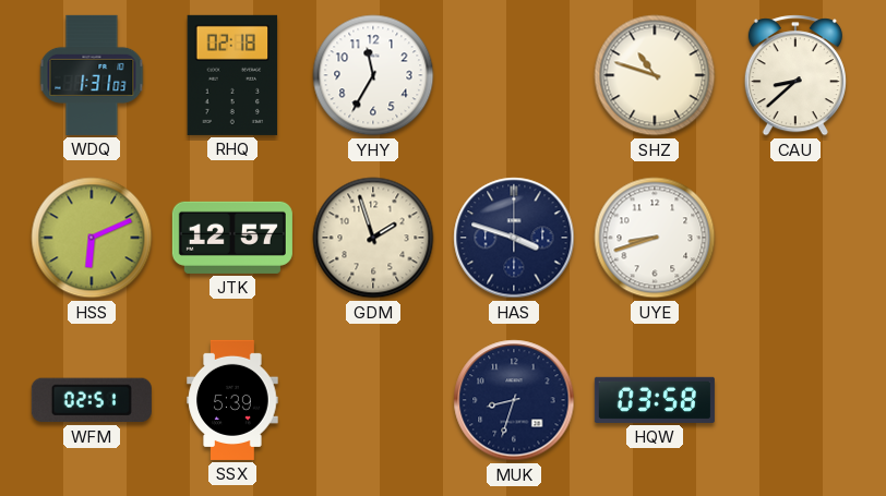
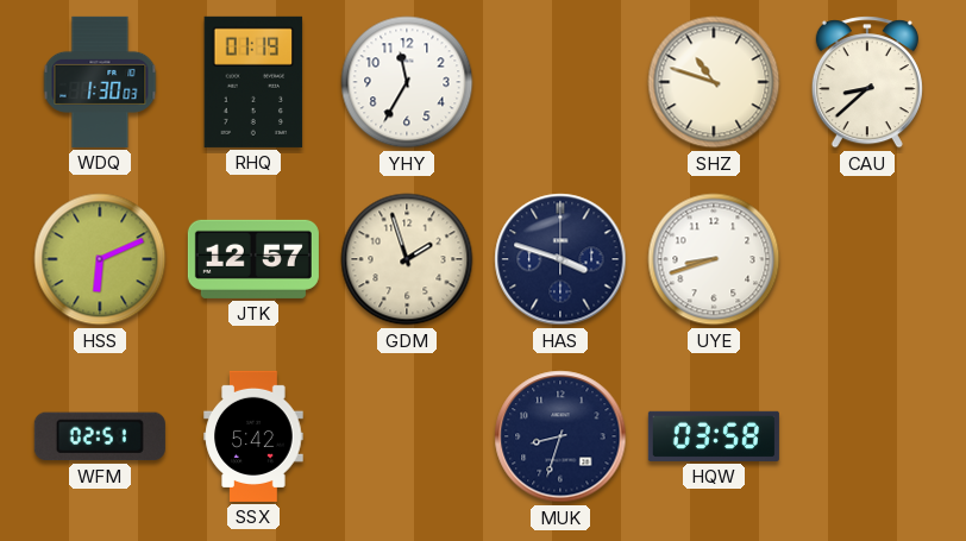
WDQ: 1:31 -> 1:30
RHQ: 02:18 -> 01:19
SSX: 5:39 -> 5:42
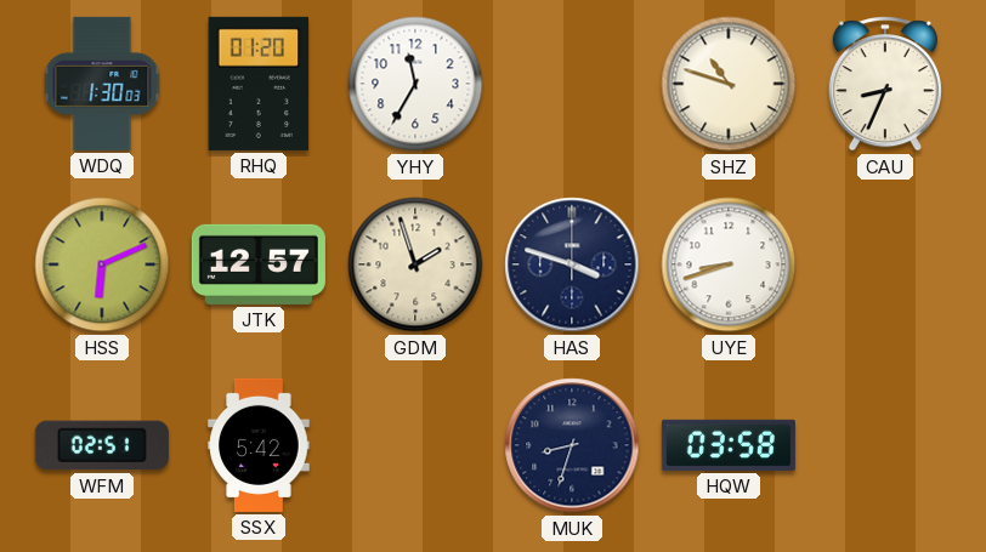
RHQ: 01:19 -> 01:20
CAU: 8:38 -> 8:34
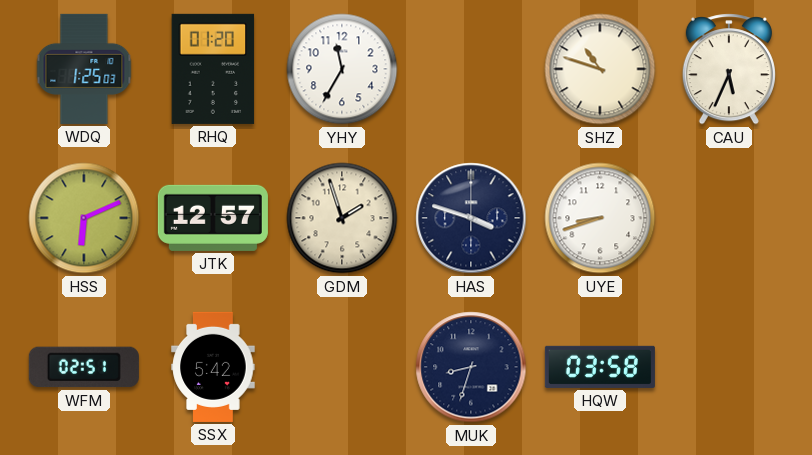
WDQ: 1:30 -> 1:25
CAU: 8:34 -> 5:34
